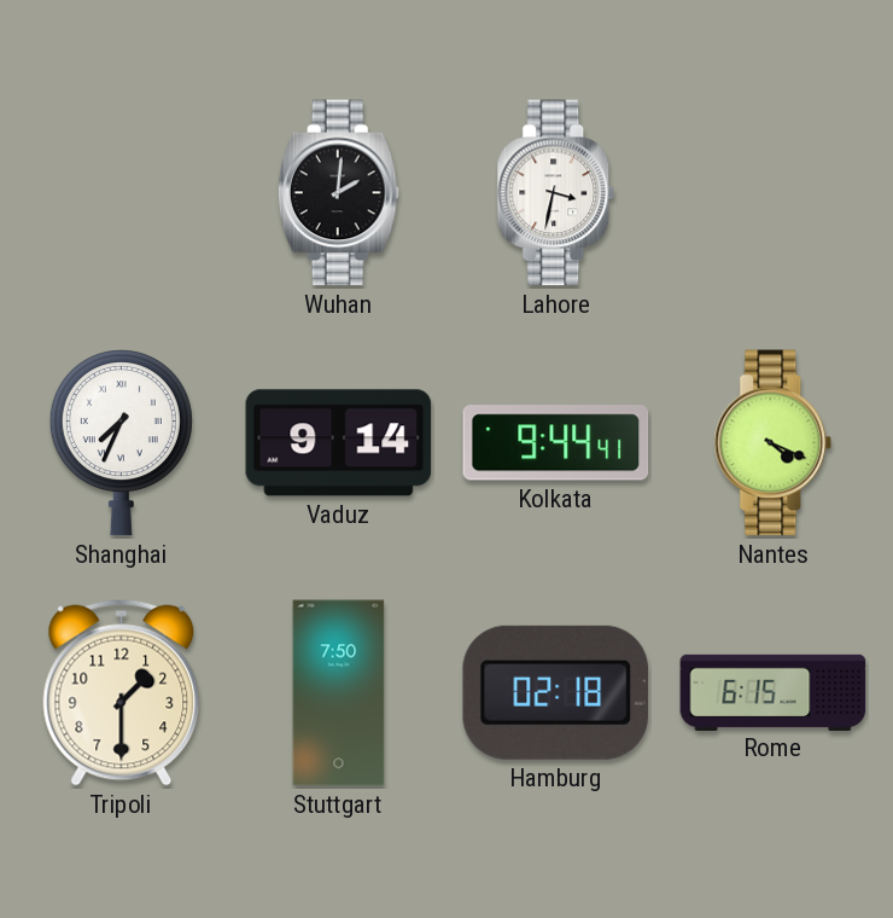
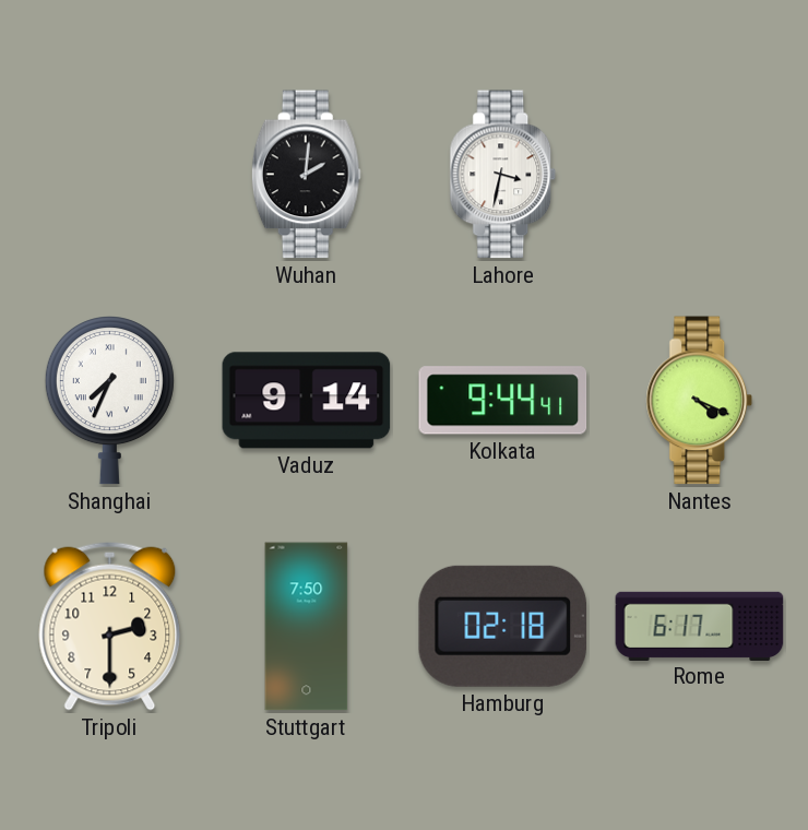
Tripoli: 1:30 -> 2:30
Rome: 6:15 -> 6:17
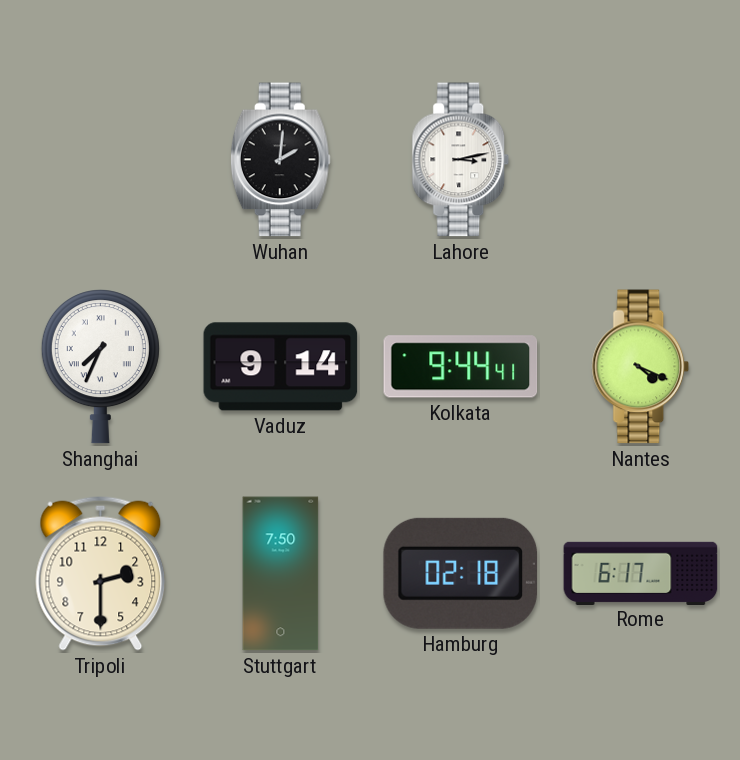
Lahore: 3:32 -> 3:13
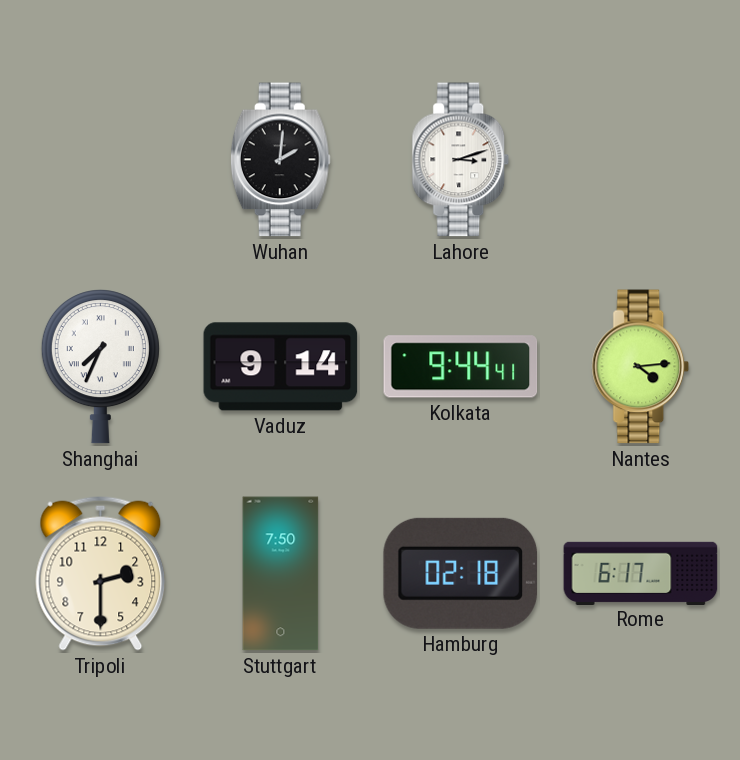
Lahore: 3:13 -> 3:12
Nantes: 4:19 -> 4:14
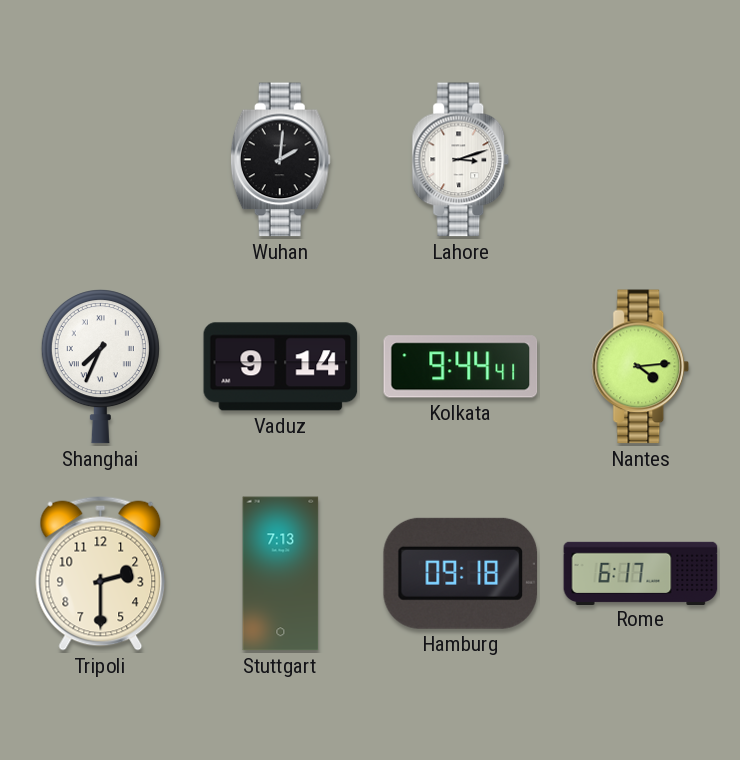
Stuttgart: 7:50 -> 7:13
Hamburg: 02:18 -> 09:18
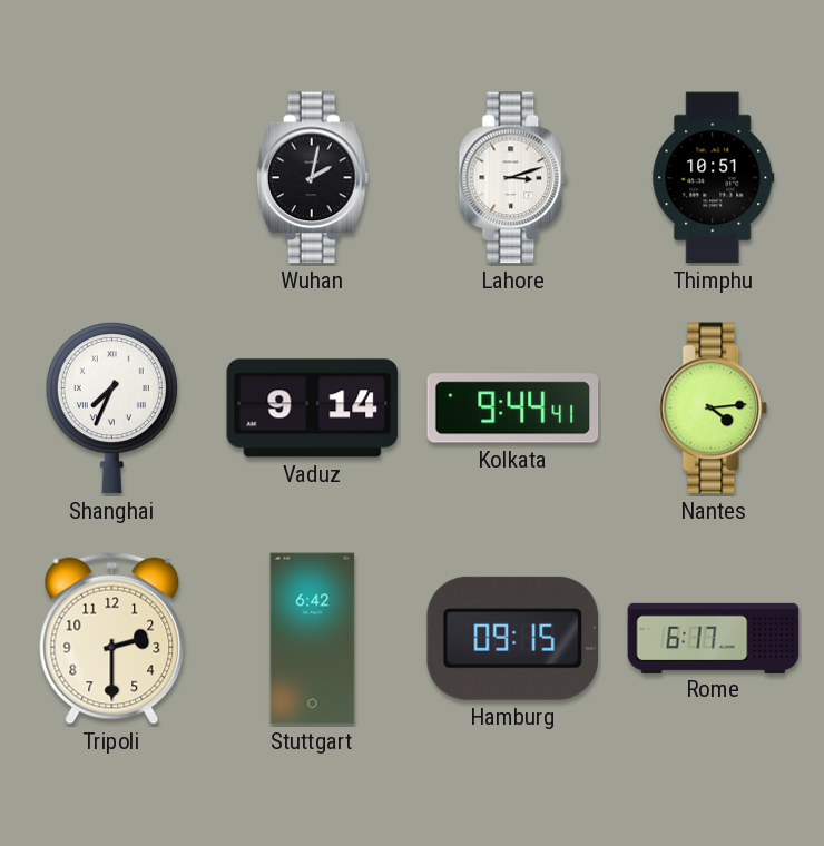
Wuhan: 2:01 -> 2:02
Thimphu: none -> 10:51
Stuttgart: 7:13 -> 6:42
Hamburg: 09:18 -> 09:15
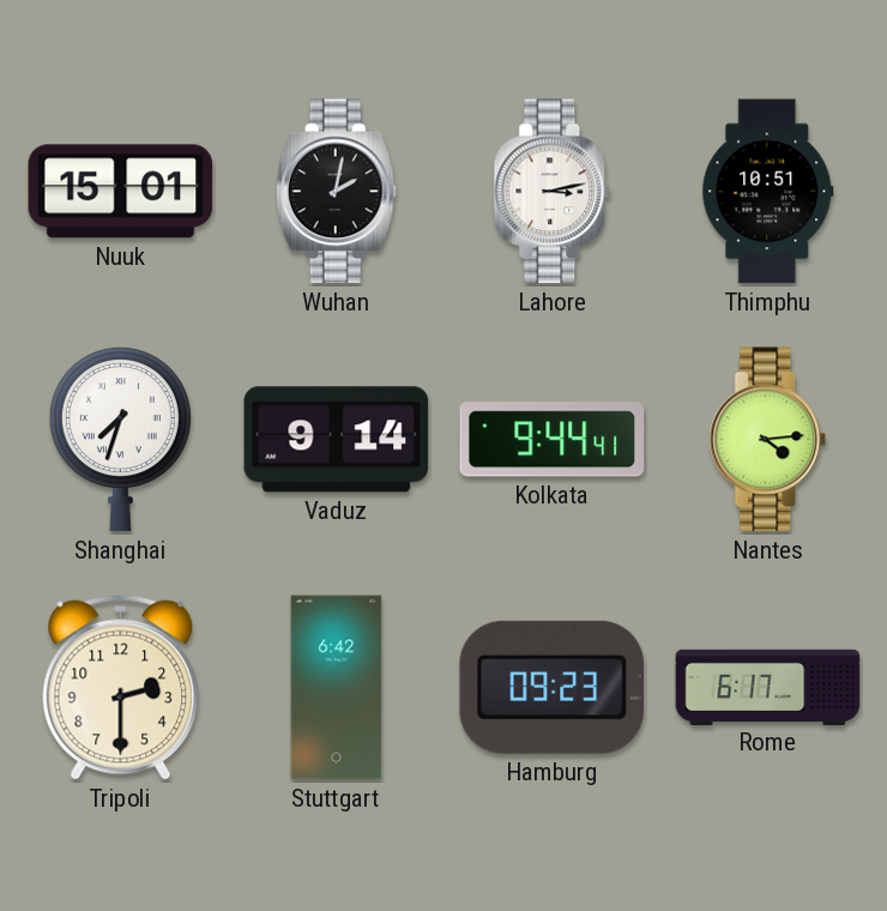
Nuuk: none -> 15:01
Lahore: 3:12 -> 3:13
Shanghai: 7:34 -> 7:33
Hamburg: 09:15 -> 09:23
